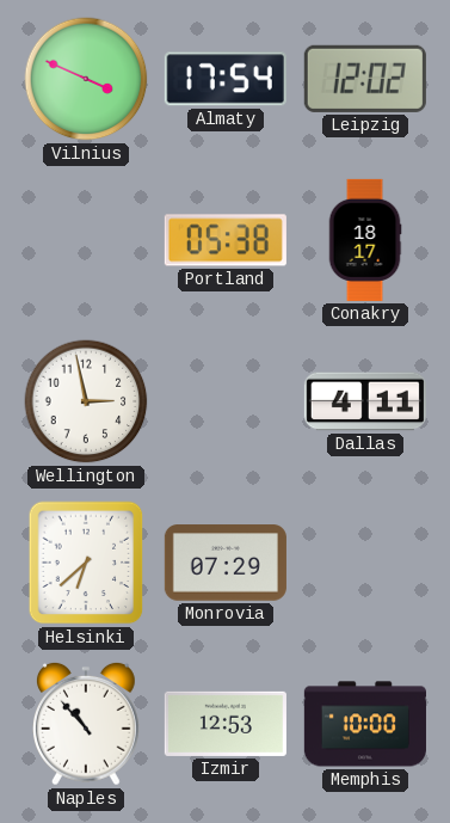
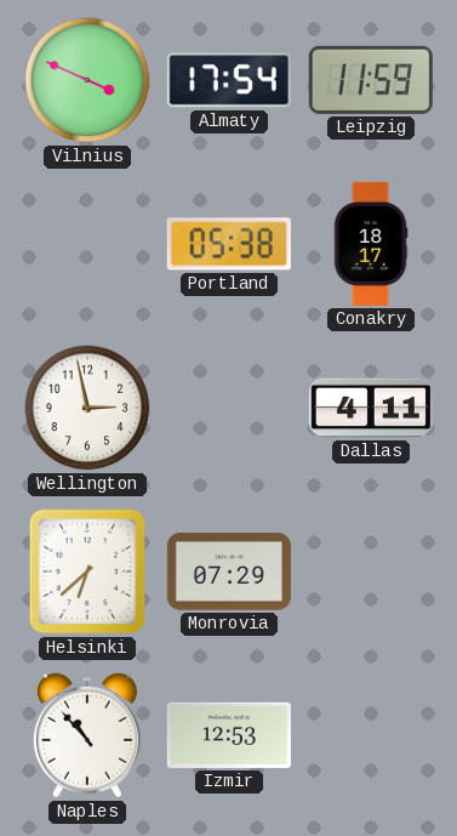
Leipzig: 12:02 -> 11:59
Memphis: 10:00 -> none
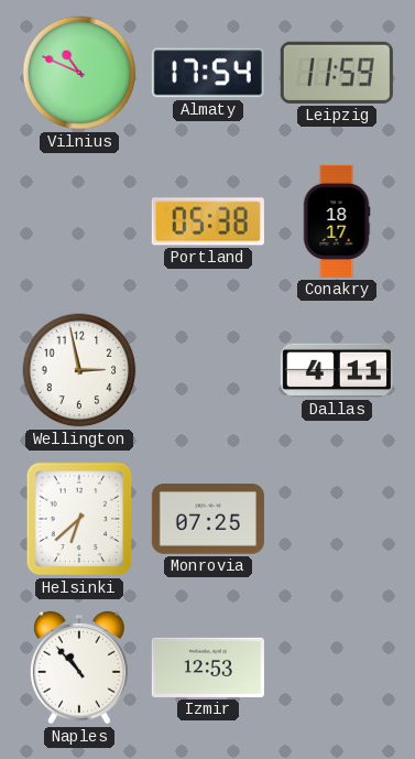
Vilnius: 3:49 -> 10:49
Monrovia: 07:29 -> 07:25
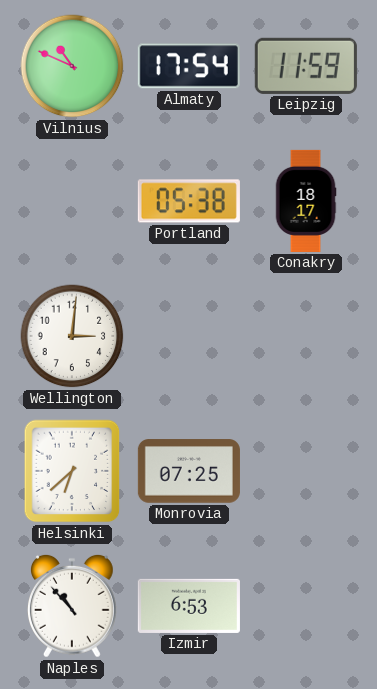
Wellington: 2:58 -> 3:01
Dallas: 4:11 -> none
Izmir: 12:53 -> 6:53
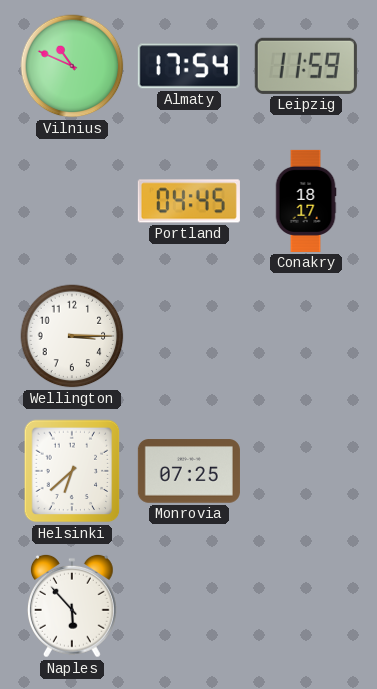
Portland: 05:38 -> 04:45
Wellington: 3:01 -> 3:15
Naples: 10:53 -> 5:53
Izmir: 6:53 -> none
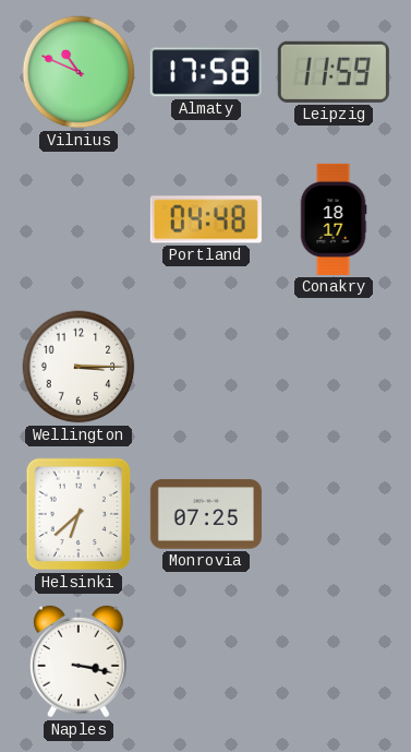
Almaty: 17:54 -> 17:58
Portland: 04:45 -> 04:48
Naples: 5:53 -> 3:17
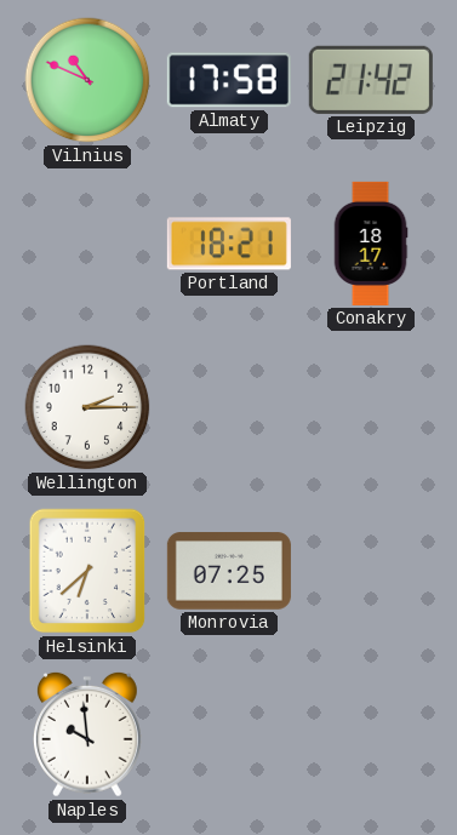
Leipzig: 11:59 -> 21:42
Portland: 04:48 -> 18:21
Wellington: 3:15 -> 2:15
Naples: 3:17 -> 9:59
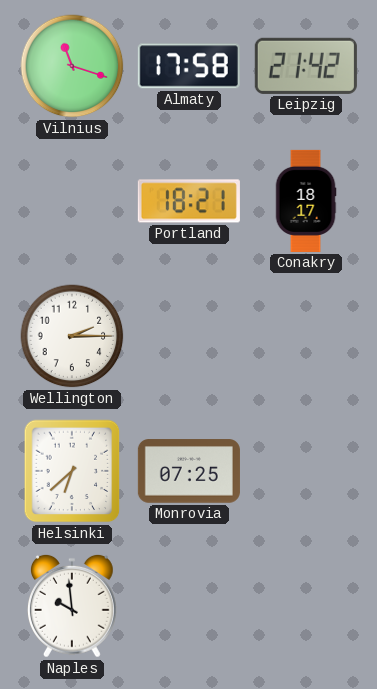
Vilnius: 10:49 -> 11:18
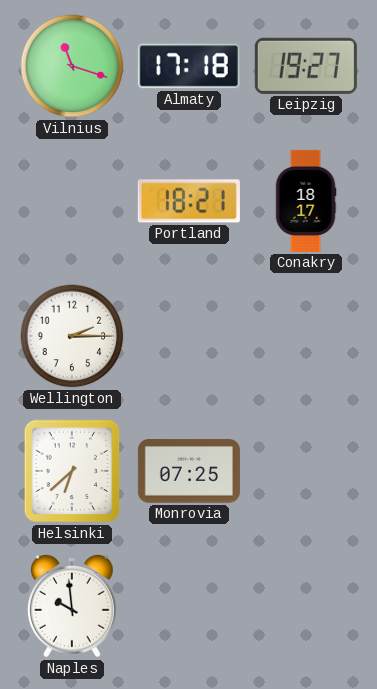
Almaty: 17:58 -> 17:18
Leipzig: 21:42 -> 19:27
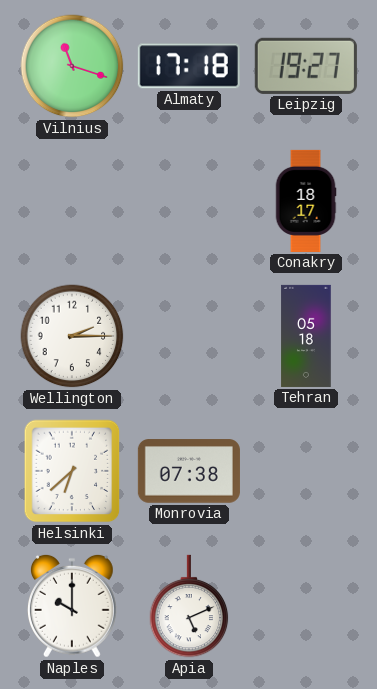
Portland: 18:21 -> none
Tehran: none -> 05:18
Monrovia: 07:25 -> 07:38
Naples: 9:59 -> 10:00
Apia: none -> 5:11
